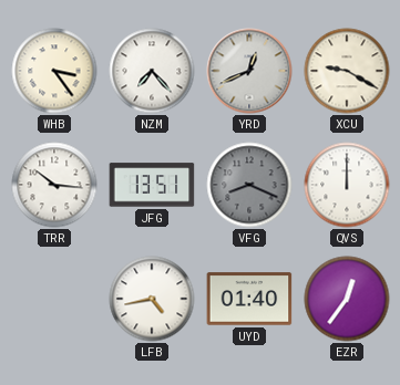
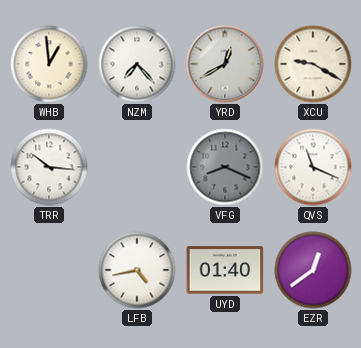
WHB: 3:24 -> 12:59
YRD: 12:41 -> 12:40
JFG: 13:51 -> none
QVS: 12:00 -> 11:19
EZR: 12:36 -> 12:39
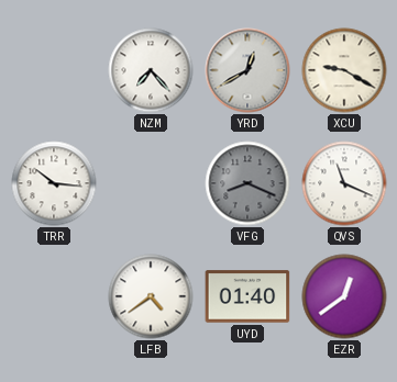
WHB: 12:59 -> none
LFB: 4:43 -> 4:39
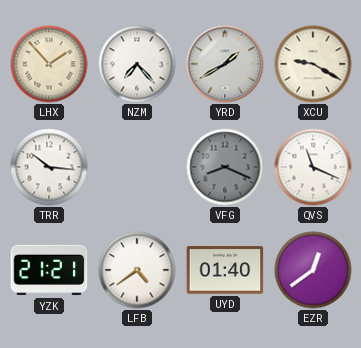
LHX: none -> 1:53
YRD: 12:40 -> 1:40
YZK: none -> 21:21
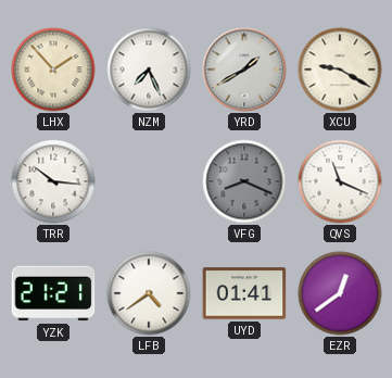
NZM: 7:23 -> 7:26
UYD: 01:40 -> 01:41
